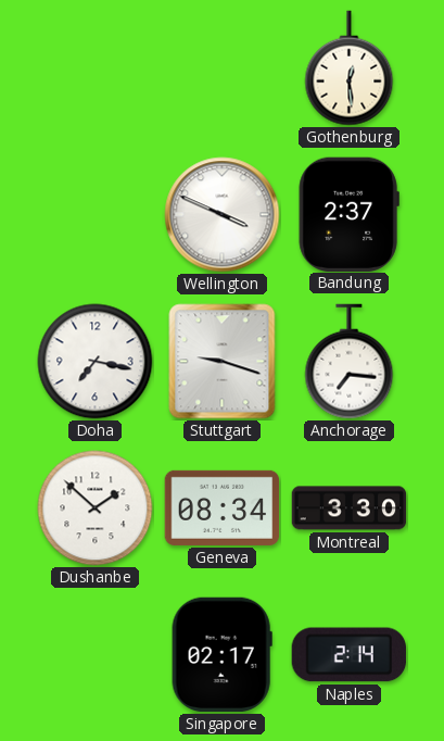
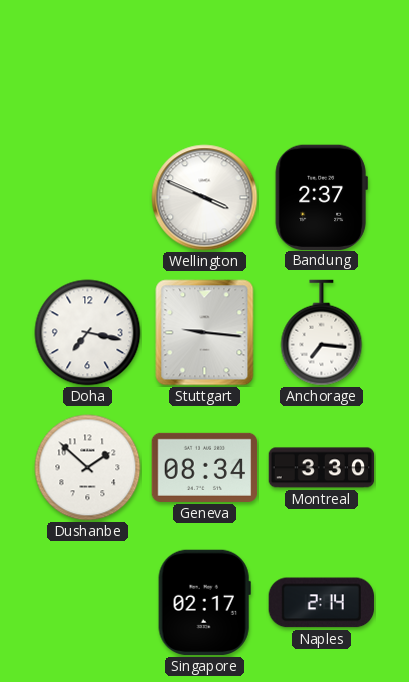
Gothenburg: 12:29 -> none
Stuttgart: 9:18 -> 9:16
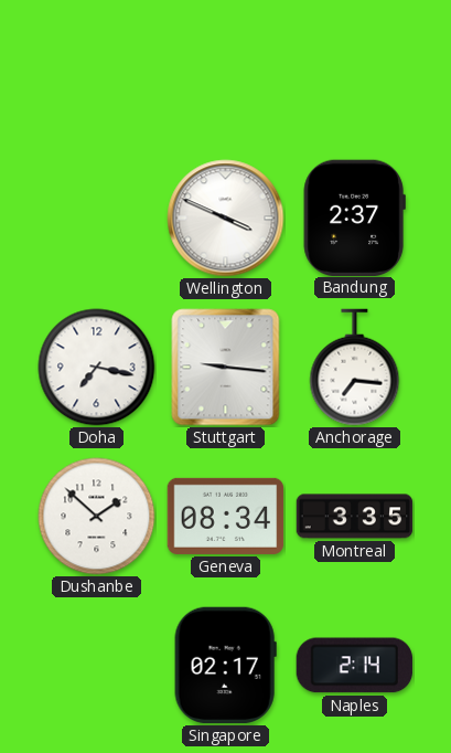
Montreal: 3:30 -> 3:35
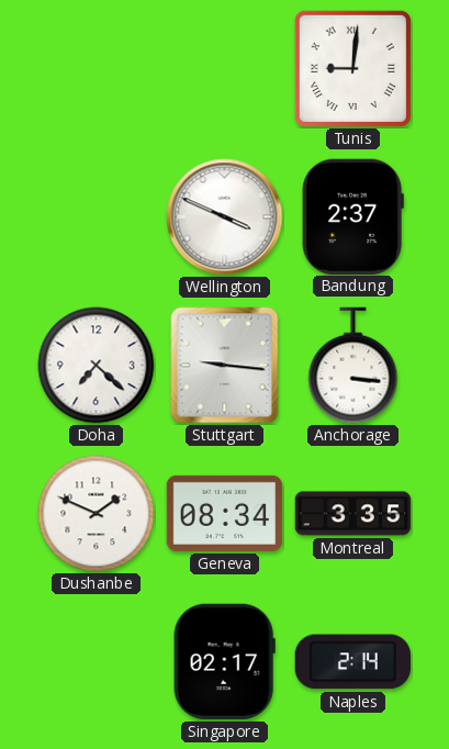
Tunis: none -> 9:01
Doha: 7:17 -> 7:22
Anchorage: 7:16 -> 3:16
Dushanbe: 1:52 -> 1:49
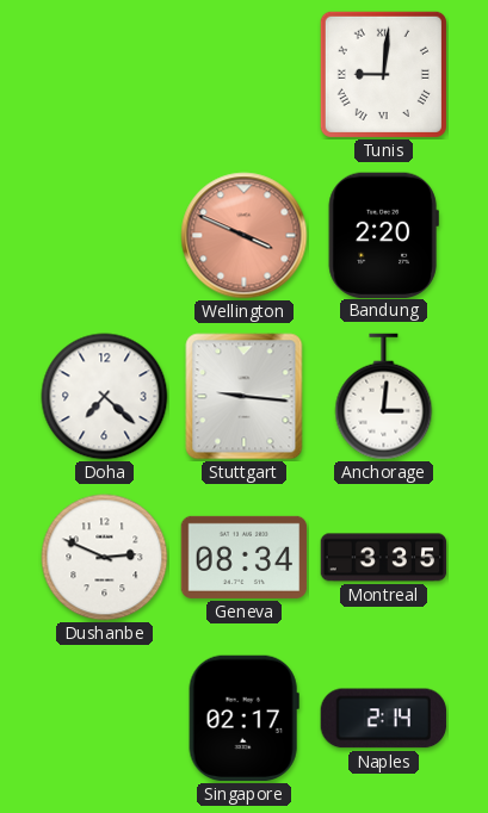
Wellington dial: white -> salmon
Bandung: 2:37 -> 2:20
Anchorage: 3:16 -> 3:01
Dushanbe: 1:49 -> 2:49
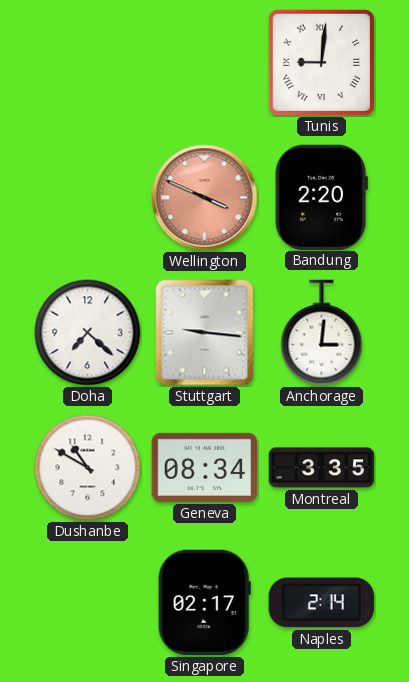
Dushanbe: 2:49 -> 10:50
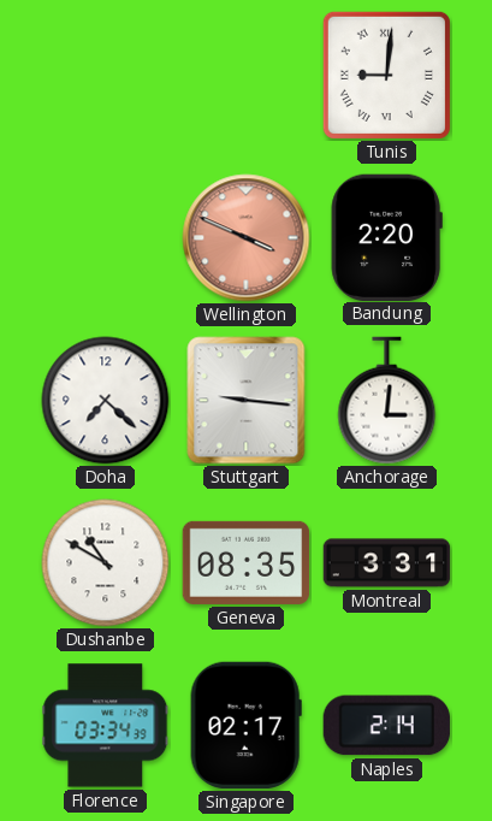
Geneva: 08:34 -> 08:35
Montreal: 3:35 -> 3:31
Florence: none -> 03:34
